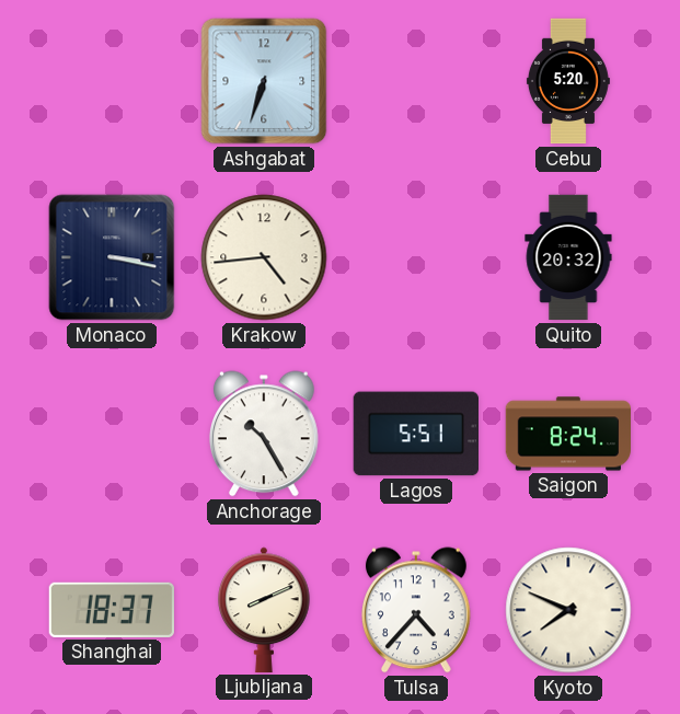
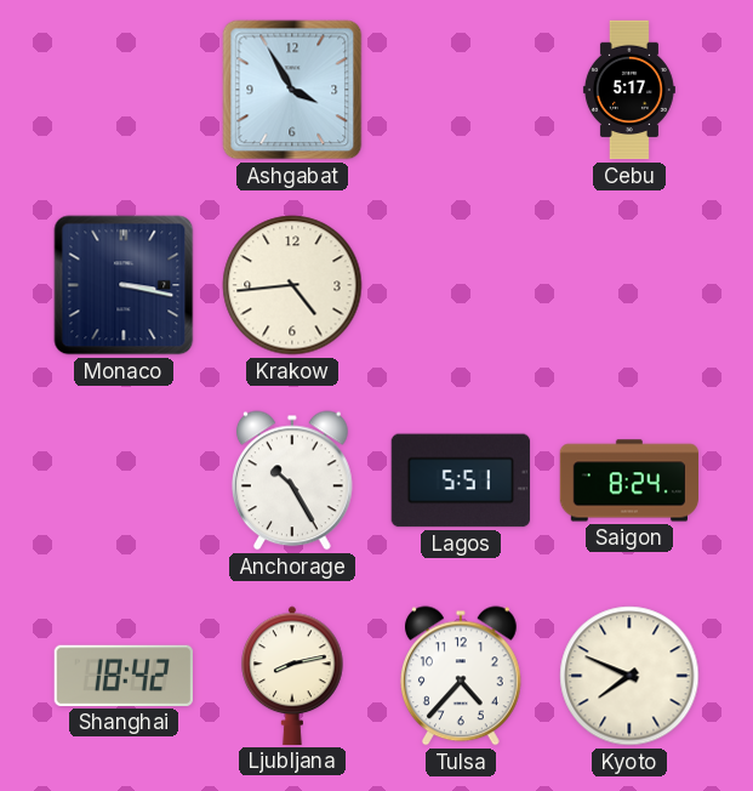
Ashgabat: 6:33 -> 3:55
Cebu: 5:20 -> 5:17
Quito: 20:32 -> none
Shanghai: 18:37 -> 18:42
Ljubljana: 8:11 -> 8:13
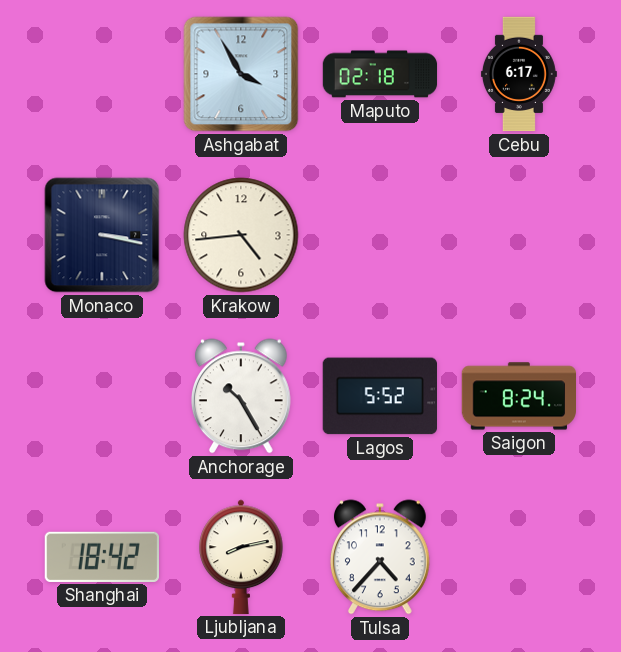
Maputo: none -> 02:18
Cebu: 5:17 -> 6:17
Lagos: 5:51 -> 5:52
Kyoto: 7:49 -> none
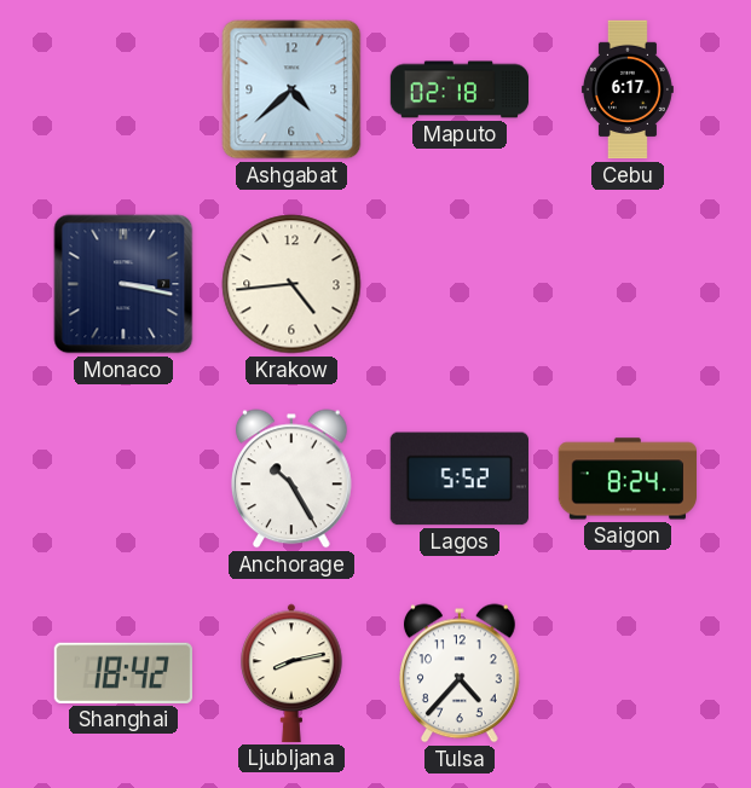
Ashgabat: 3:55 -> 4:38
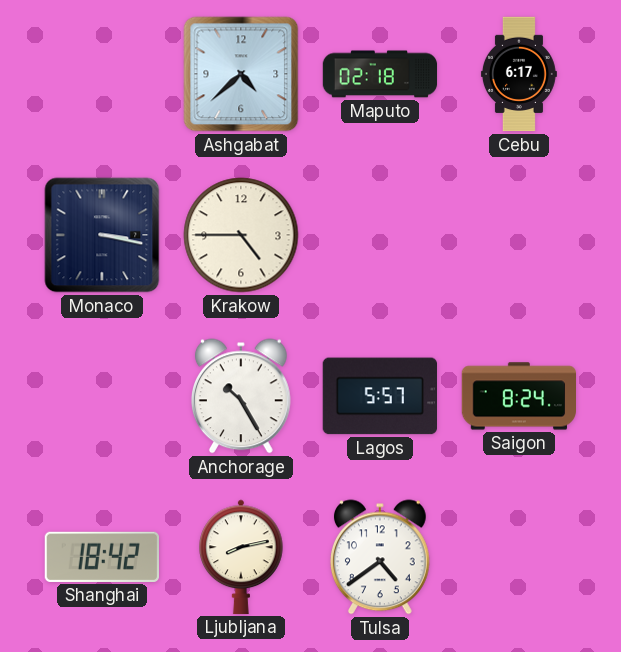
Krakow: 4:44 -> 4:45
Lagos: 5:52 -> 5:57
Tulsa: 4:37 -> 4:39
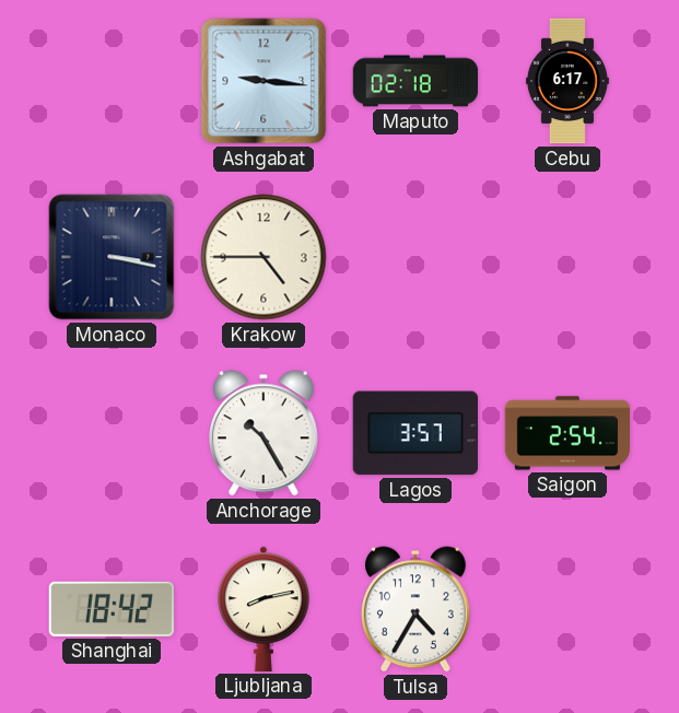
Ashgabat: 4:38 -> 9:16
Lagos: 5:57 -> 3:57
Saigon: 8:24 -> 2:54
Tulsa: 4:39 -> 4:35
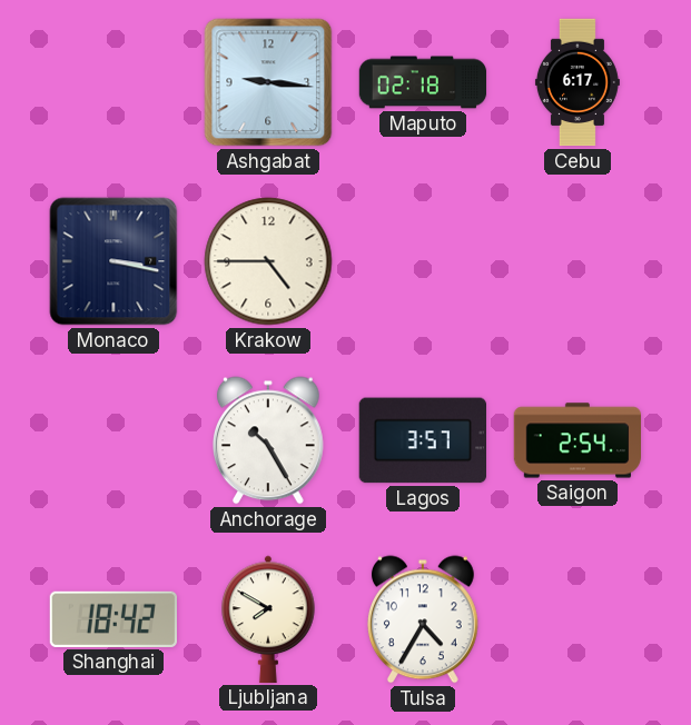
Ljubljana: 8:13 -> 7:50
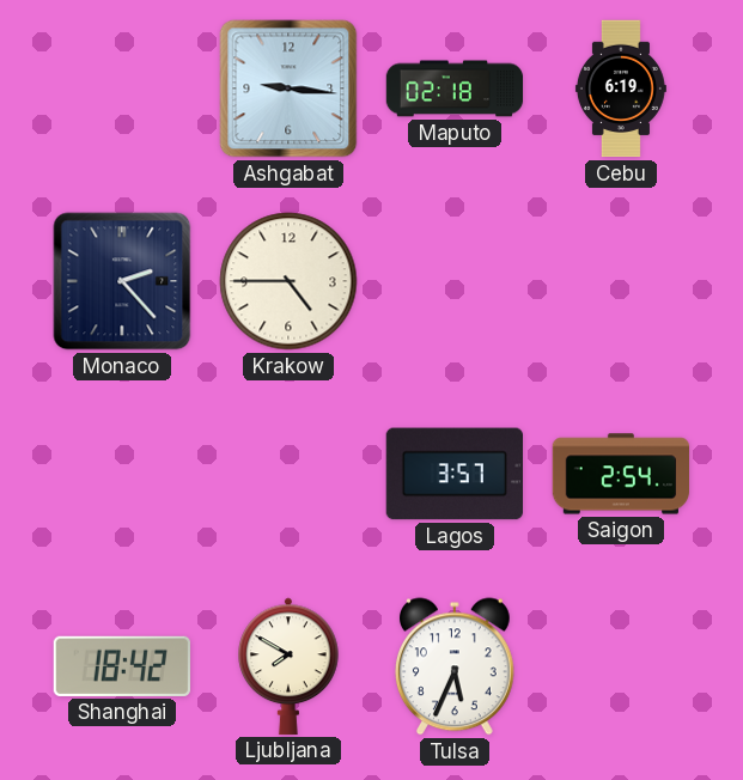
Cebu: 6:17 -> 6:19
Monaco: 3:17 -> 2:23
Anchorage: 10:25 -> none
Tulsa: 4:35 -> 5:34
